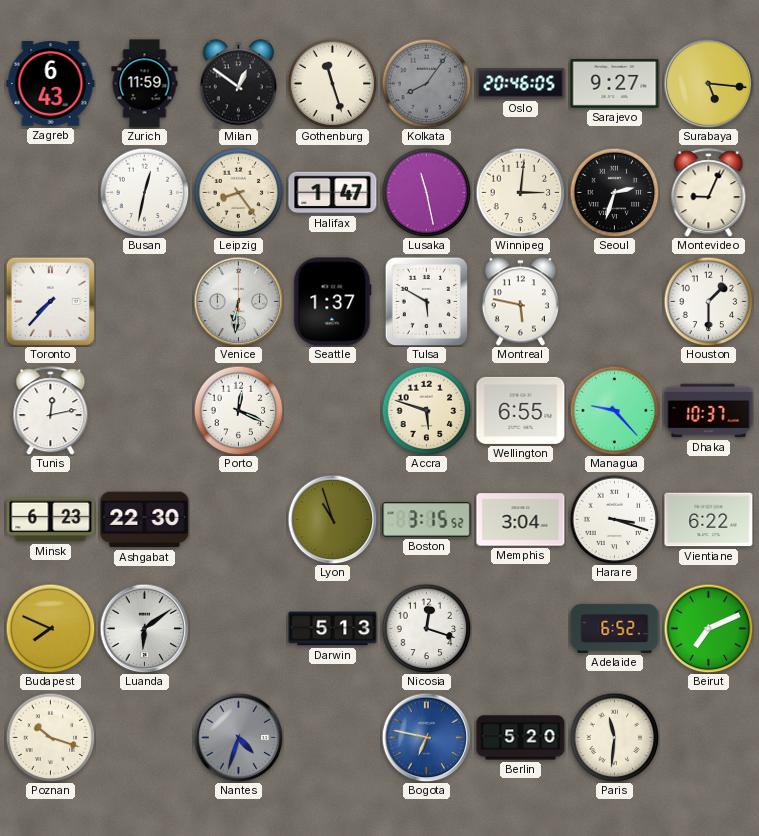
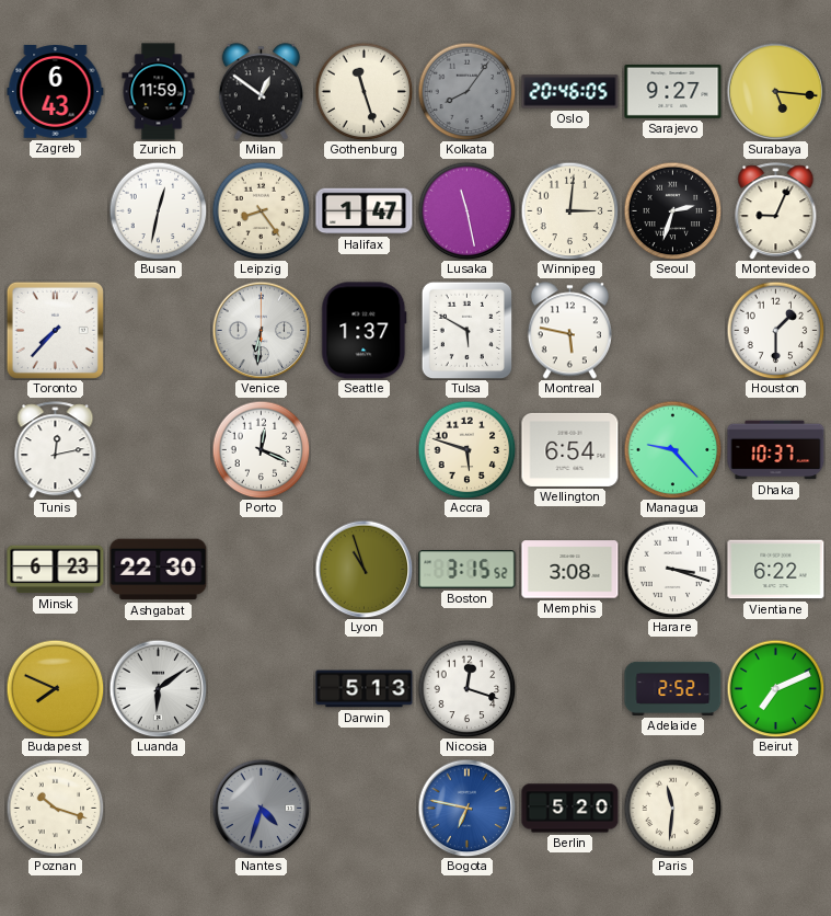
Wellington: 6:55 -> 6:54
Memphis: 3:04 -> 3:08
Adelaide: 6:52 -> 2:52
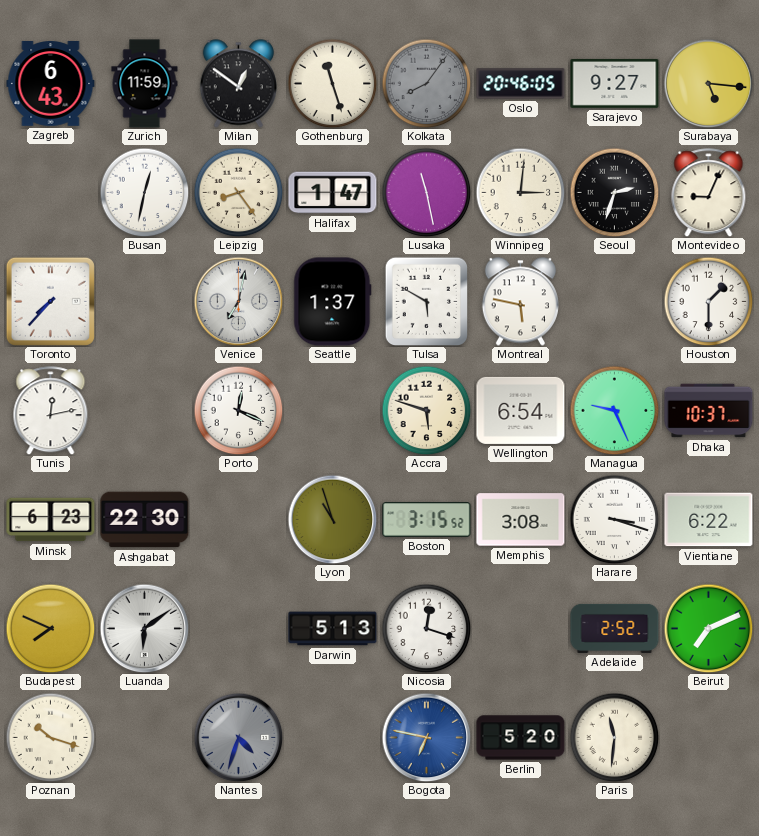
Venice: 6:31 -> 7:02
Managua: 9:23 -> 9:26
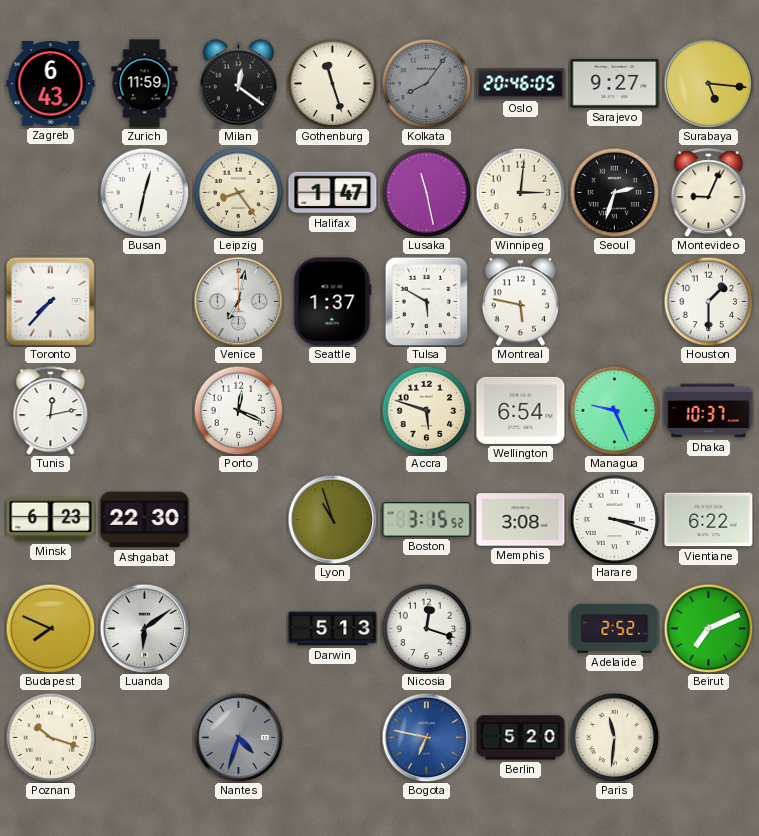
Milan: 12:51 -> 12:21
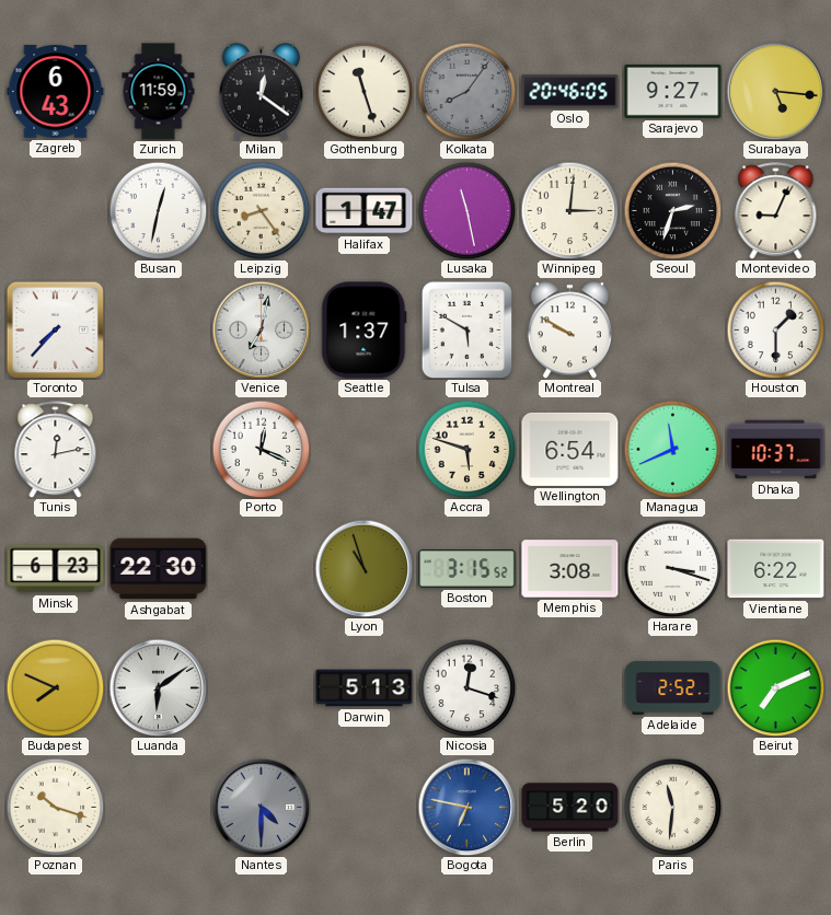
Montreal: 5:47 -> 9:50
Managua: 9:26 -> 11:41
Nantes: 4:33 -> 4:30
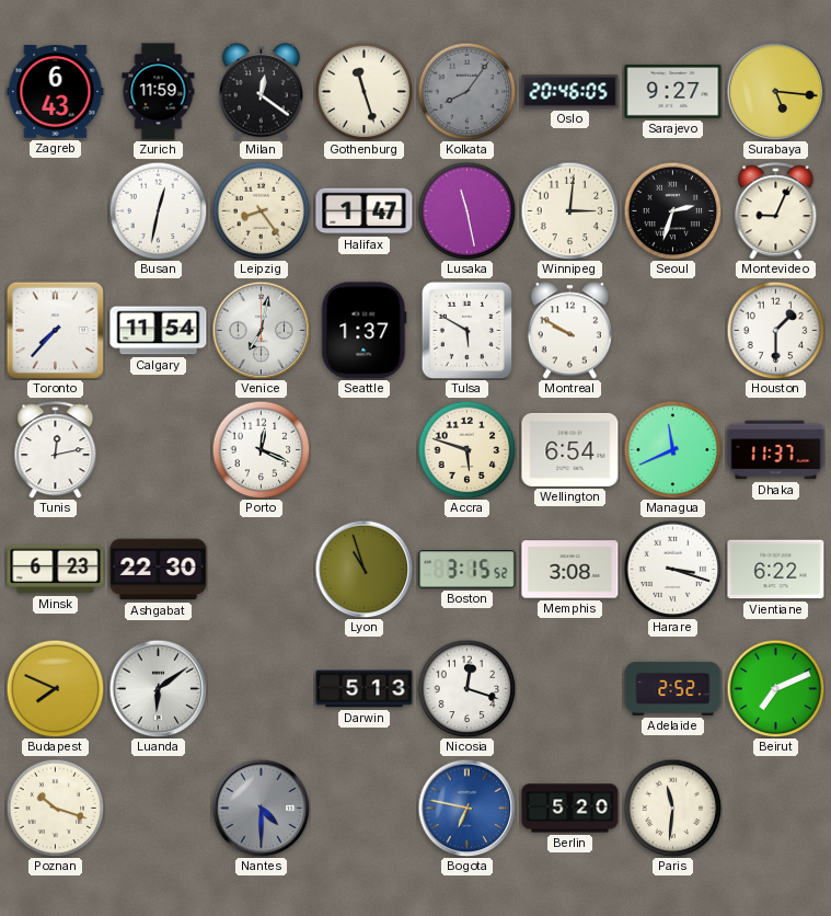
Calgary: none -> 11:54
Dhaka: 10:37 -> 11:37
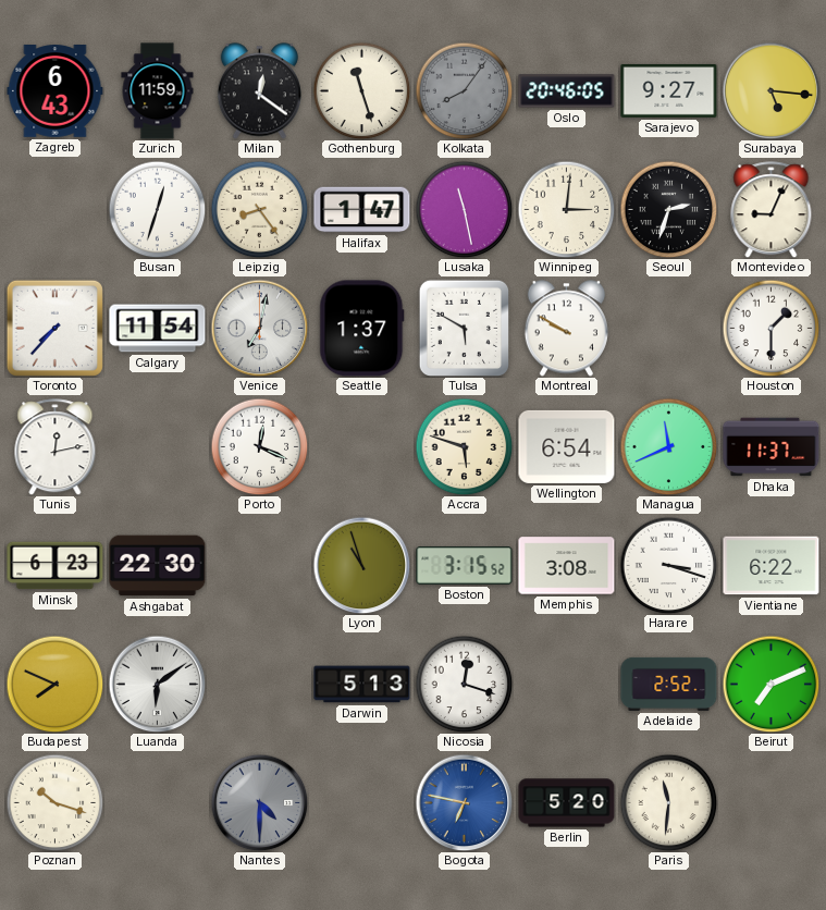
Busan: 12:32 -> 12:33
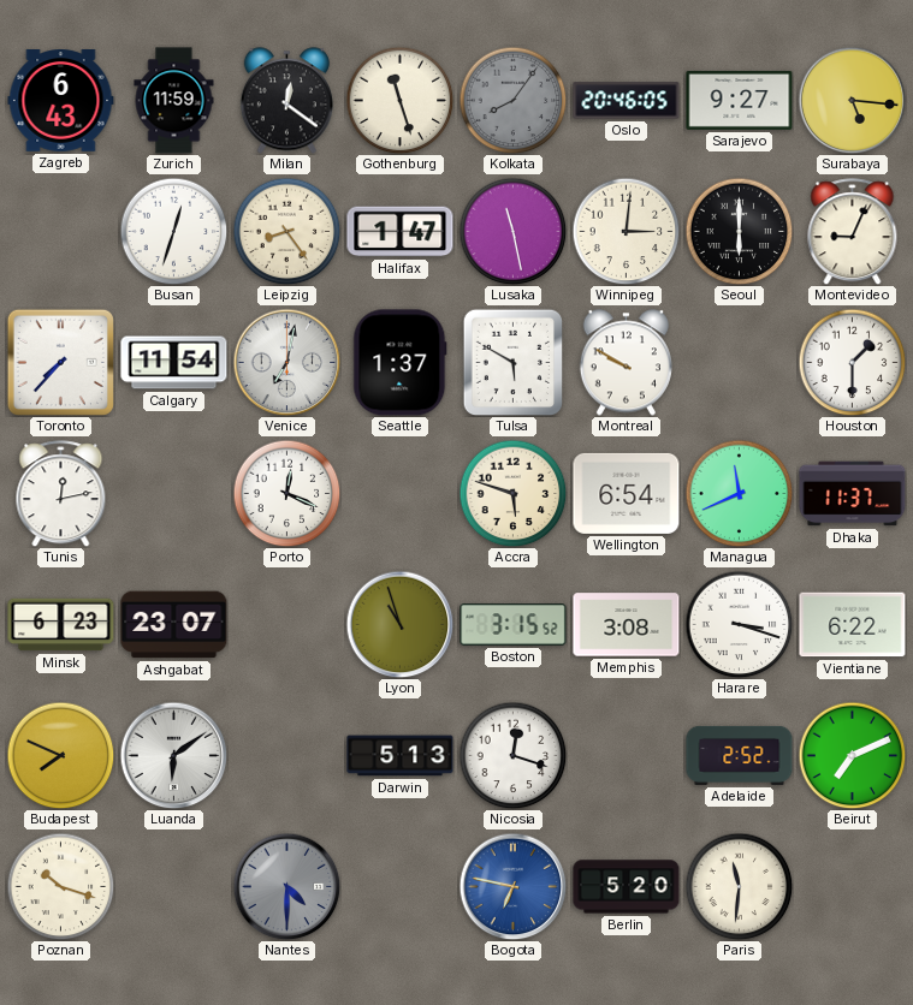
Seoul: 2:33 -> 6:00
Ashgabat: 22:30 -> 23:07
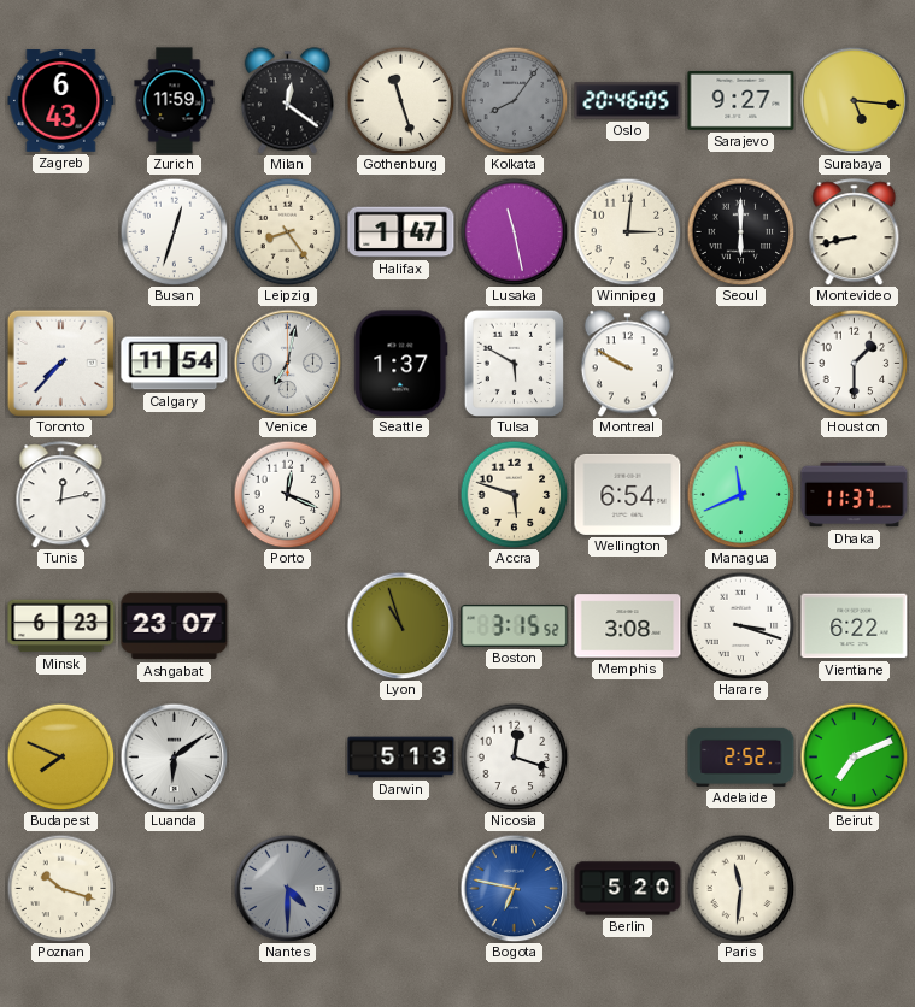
Montevideo: 9:04 -> 8:43
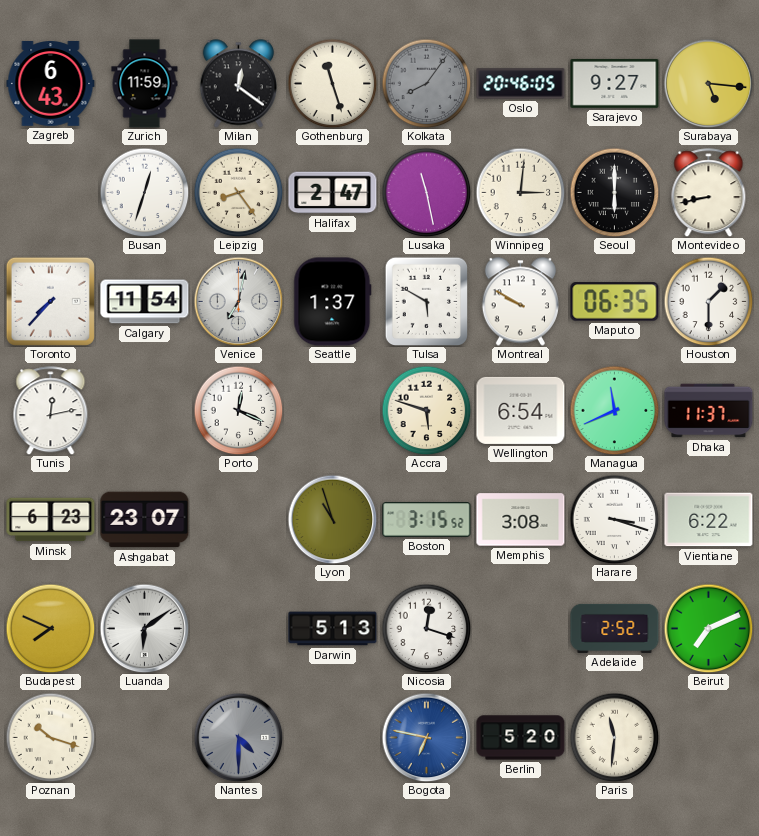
Halifax: 1:47 -> 2:47
Maputo: none -> 06:35
